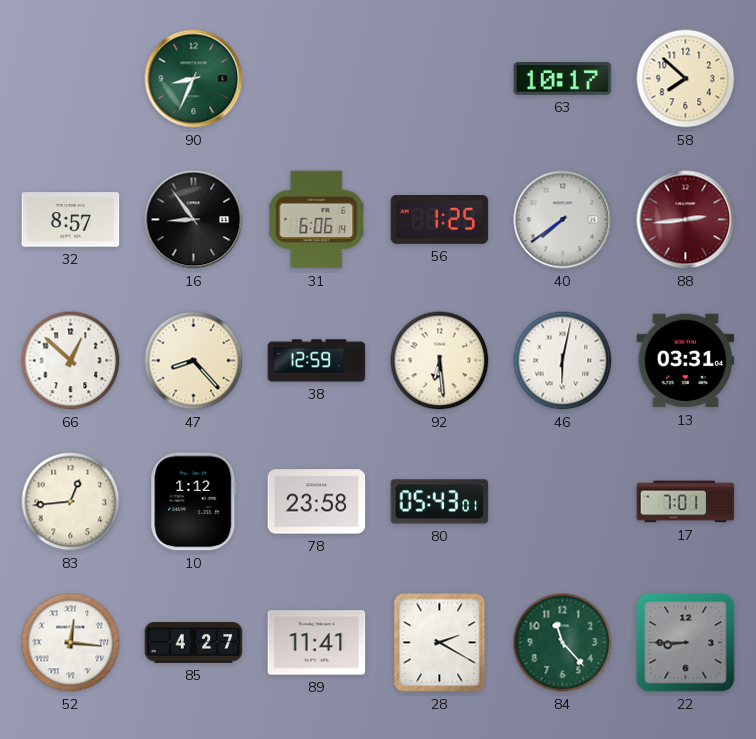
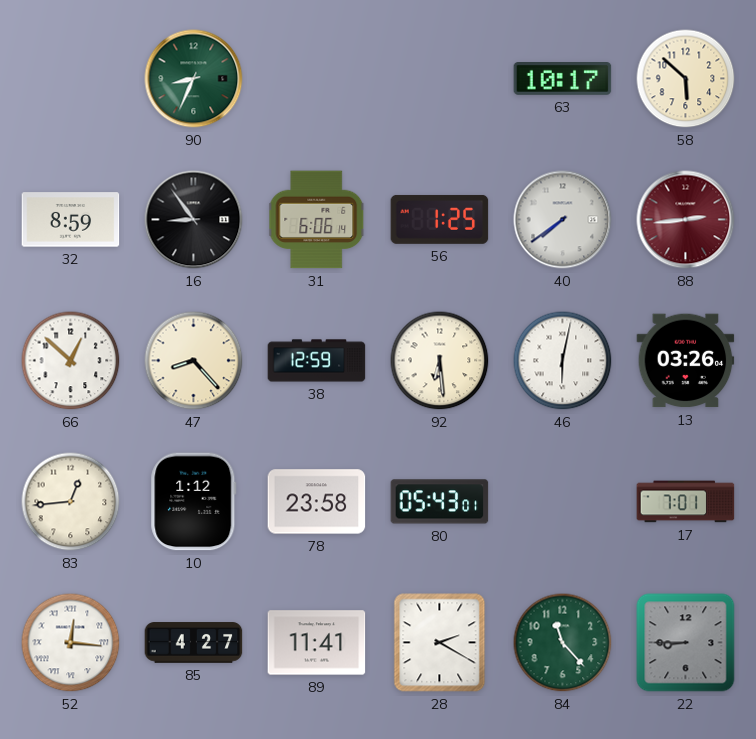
58: 7:52 -> 5:52
32: 8:57 -> 8:59
13: 03:31 -> 03:26
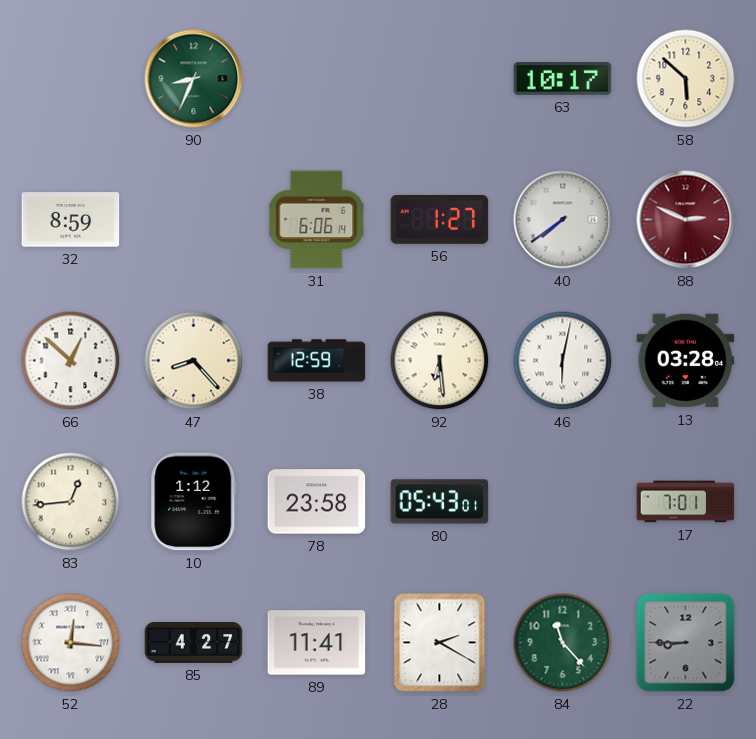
16: 8:54 -> none
56: 1:25 -> 1:27
88: 2:44 -> 2:49
13: 03:26 -> 03:28
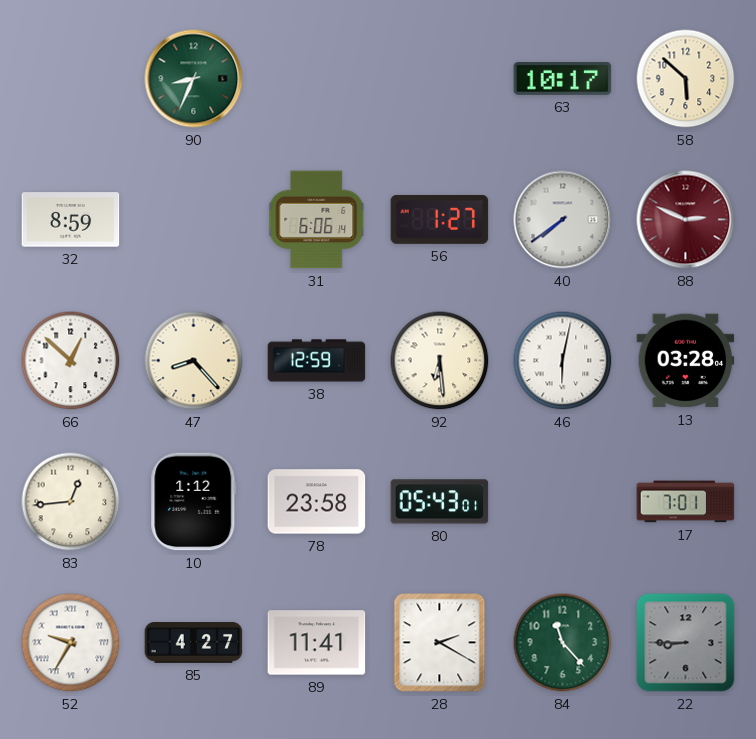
52: 12:16 -> 9:35
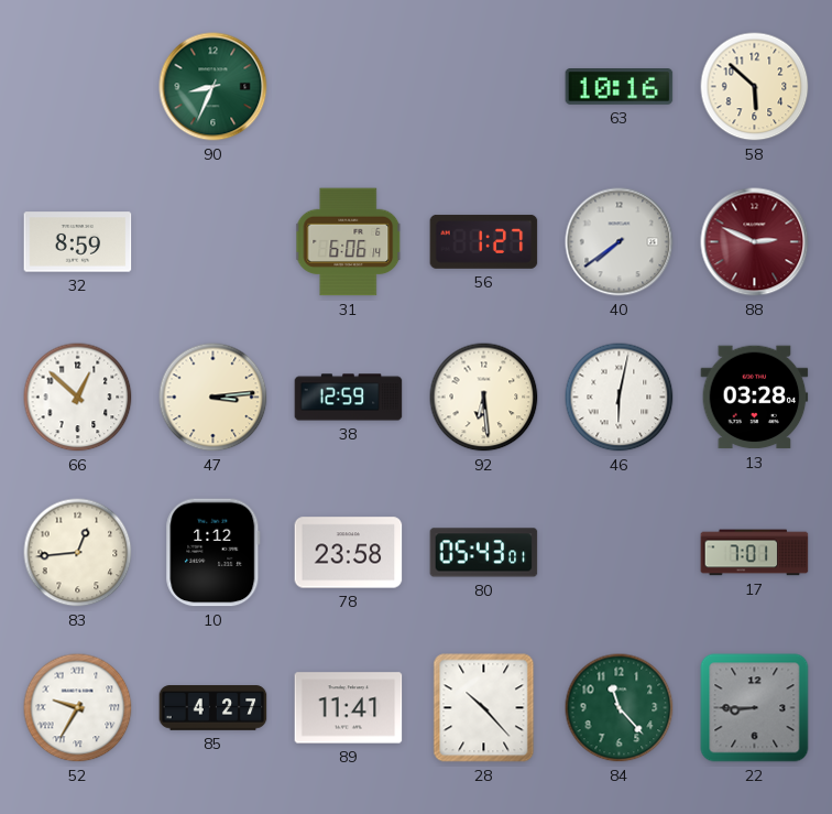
63: 10:17 -> 10:16
47: 8:23 -> 3:14
28: 2:20 -> 10:23
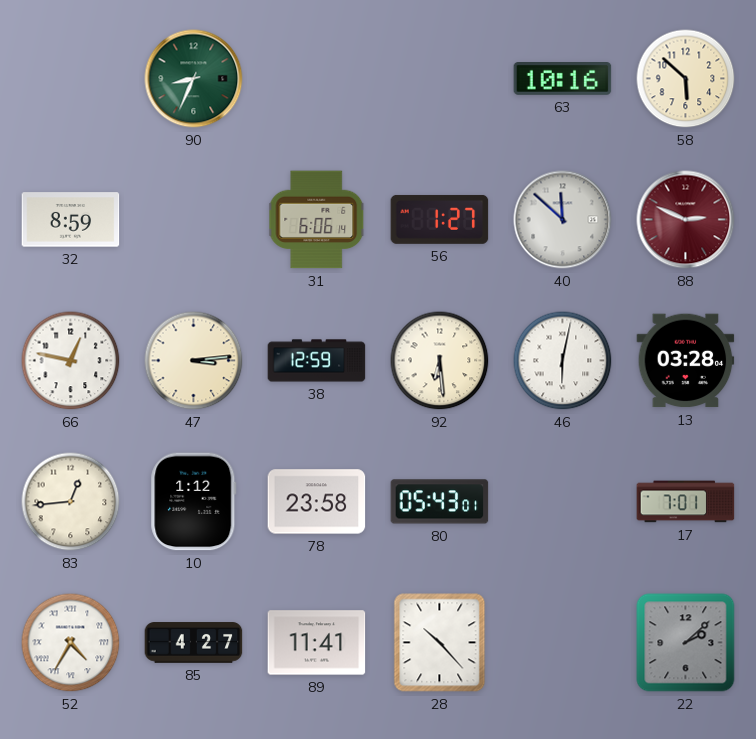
40: 7:39 -> 11:52
66: 12:52 -> 12:47
52: 9:35 -> 4:35
84: 11:23 -> none
22: 8:45 -> 2:08
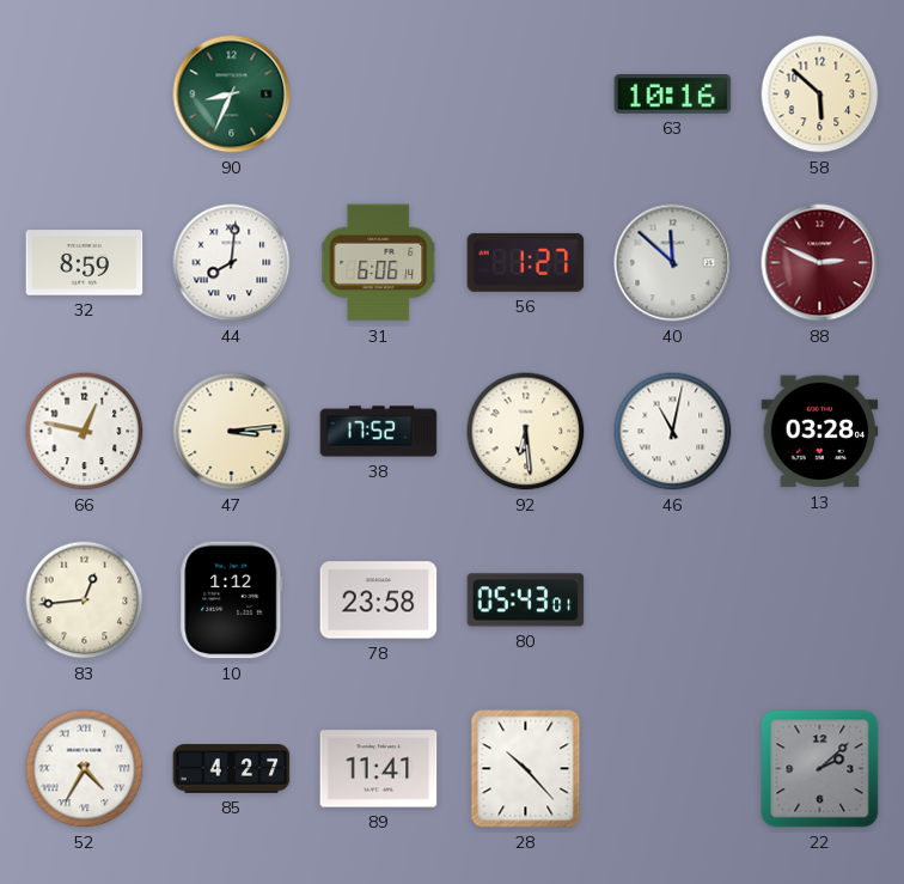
44: none -> 8:01
38: 12:59 -> 17:52
46: 6:02 -> 11:02
17: 7:01 -> none
